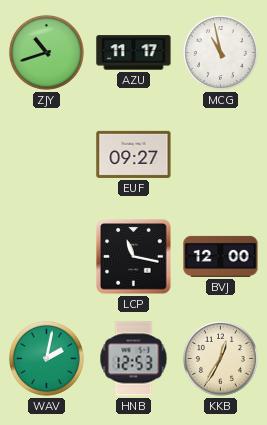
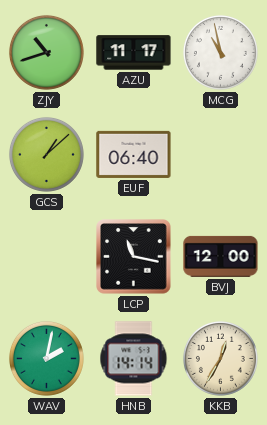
GCS: none -> 1:08
EUF: 09:27 -> 06:40
HNB: 12:53 -> 14:14
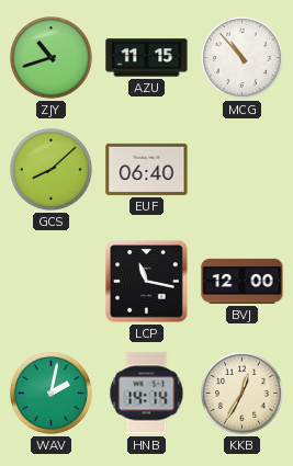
AZU: 11:17 -> 11:15
MCG: 10:58 -> 10:53
GCS: 1:08 -> 8:08
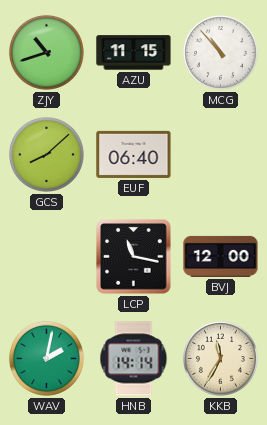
KKB: 12:35 -> 11:35
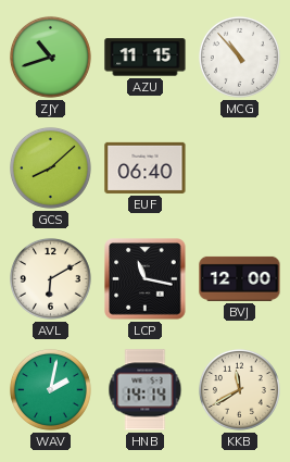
AVL: none -> 6:10
KKB: 11:35 -> 11:40
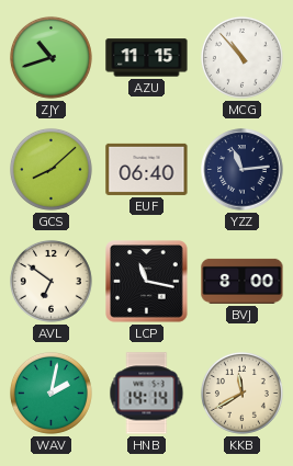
YZZ: none -> 11:14
AVL: 6:10 -> 6:51
BVJ: 12:00 -> 8:00
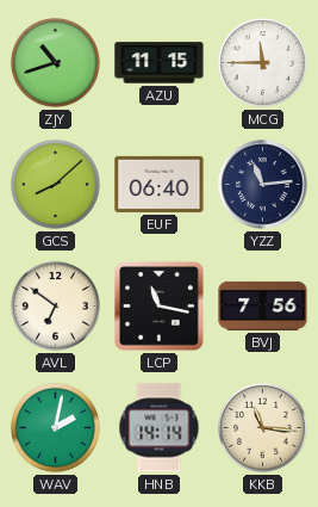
MCG: 10:53 -> 11:45
BVJ: 8:00 -> 7:56
KKB: 11:40 -> 11:16
